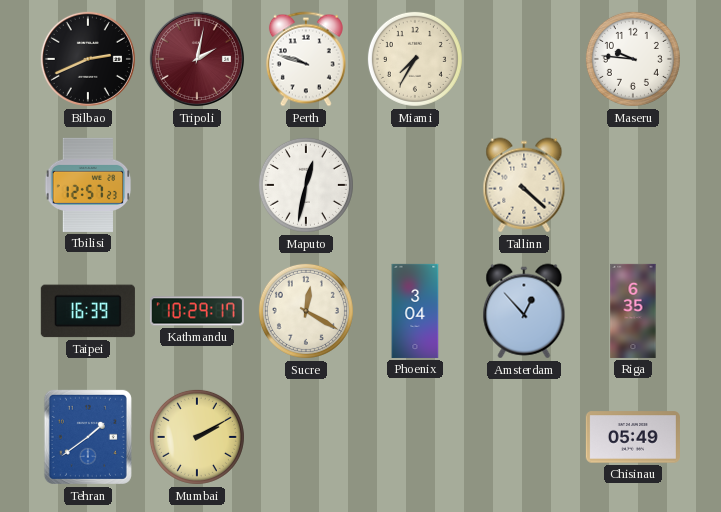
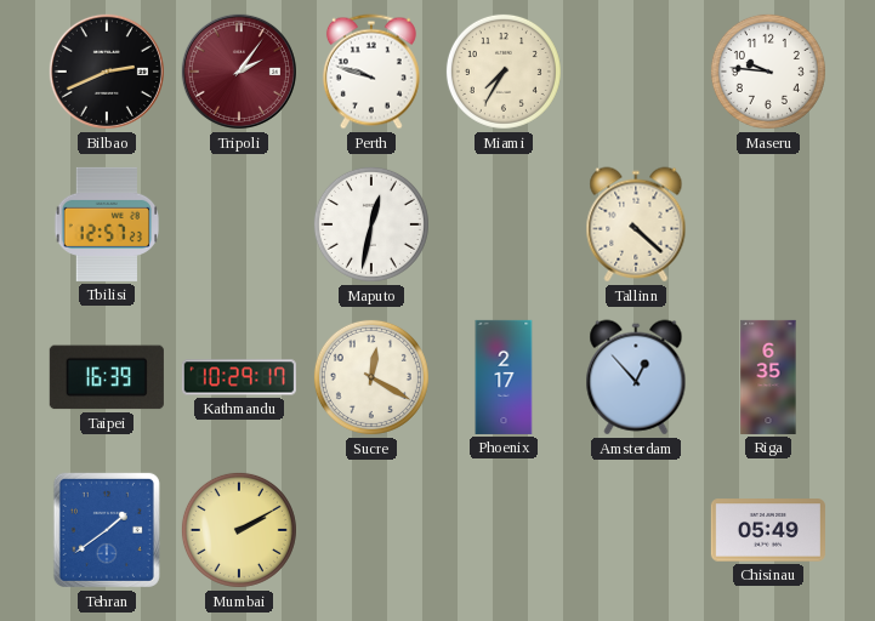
Tripoli: 2:02 -> 2:06
Phoenix: 3:04 -> 2:17
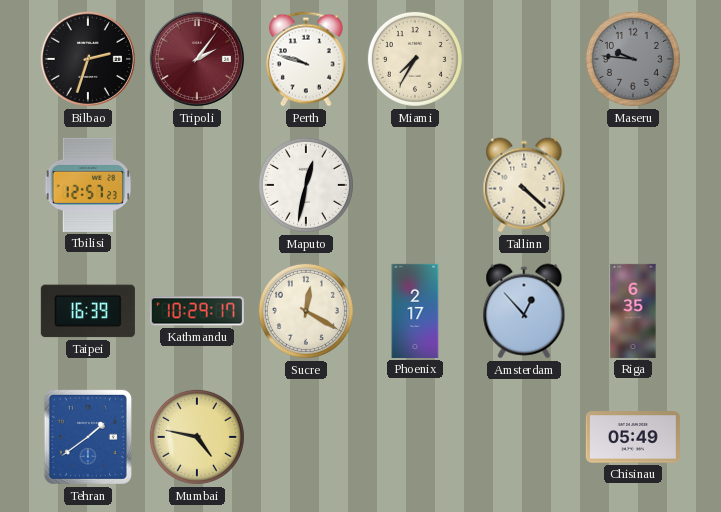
Bilbao: 2:41 -> 2:33
Maseru dial: white -> grey
Mumbai: 2:10 -> 4:47
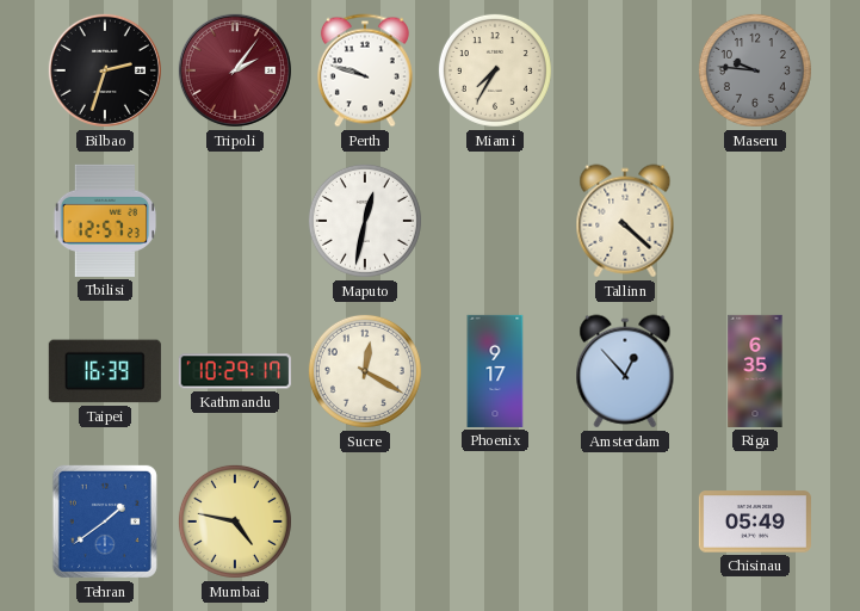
Phoenix: 2:17 -> 9:17
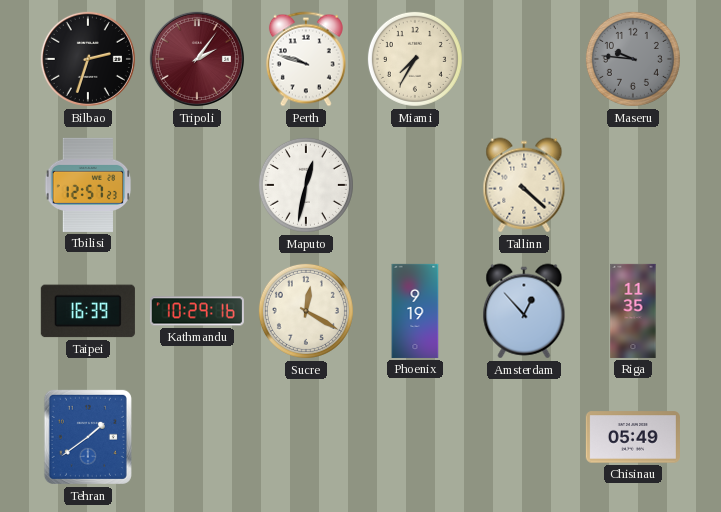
Kathmandu: 10:29:17 -> 10:29:16
Phoenix: 9:17 -> 9:19
Riga: 6:35 -> 11:35
Mumbai: 4:47 -> none
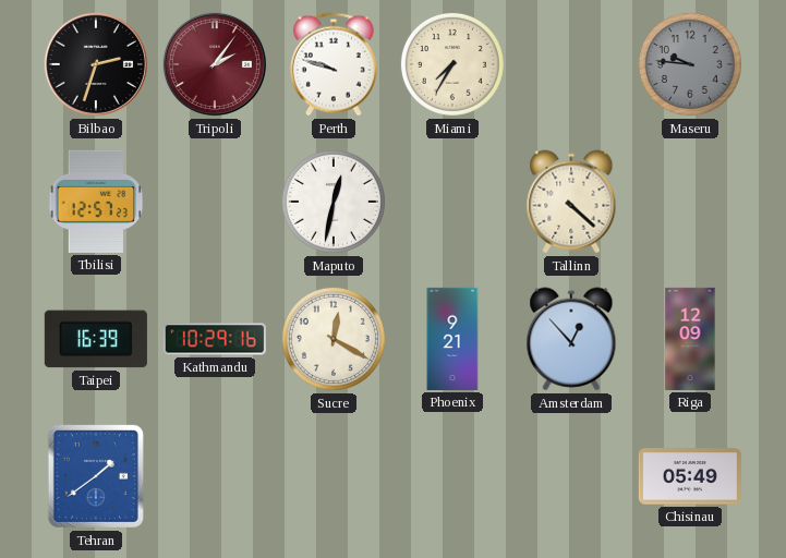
Phoenix: 9:19 -> 9:21
Riga: 11:35 -> 12:09
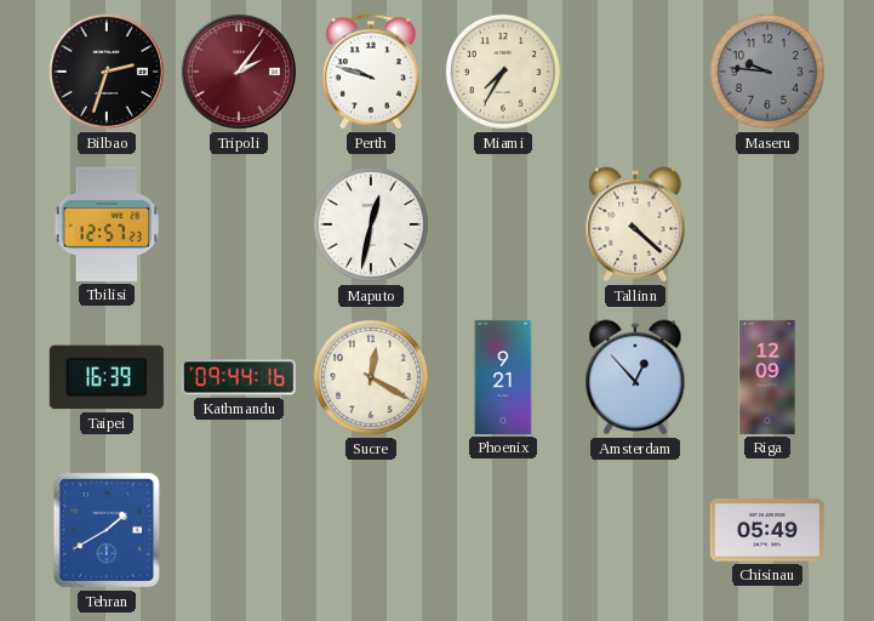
Kathmandu: 10:29 -> 09:44
Tehran: 1:39 -> 1:40
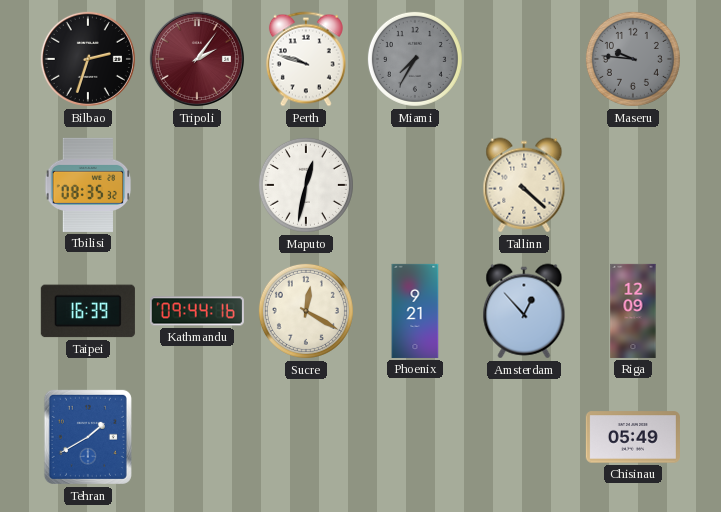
Miami dial: cream -> grey
Tbilisi: 12:57 -> 08:35
